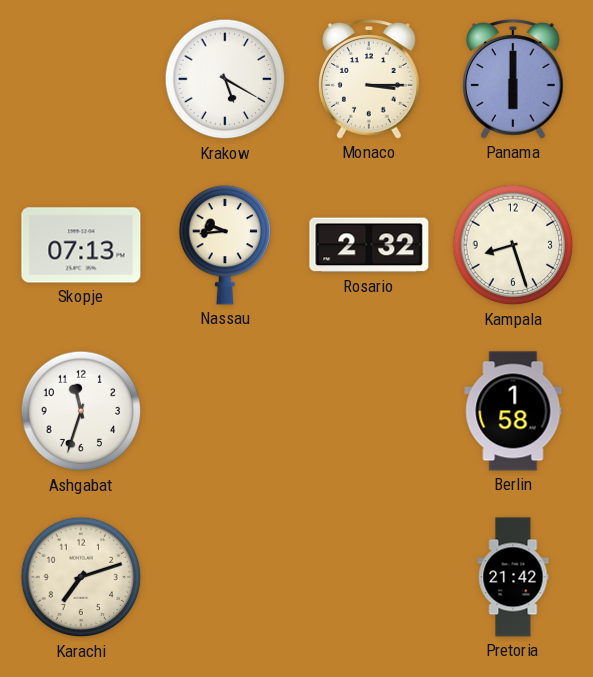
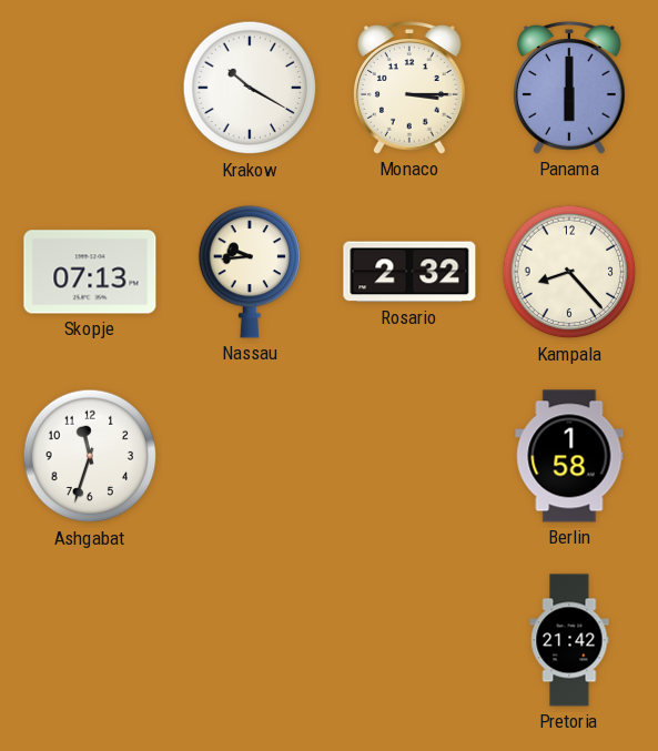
Krakow: 5:20 -> 10:20
Kampala: 8:27 -> 8:23
Karachi: 7:12 -> none
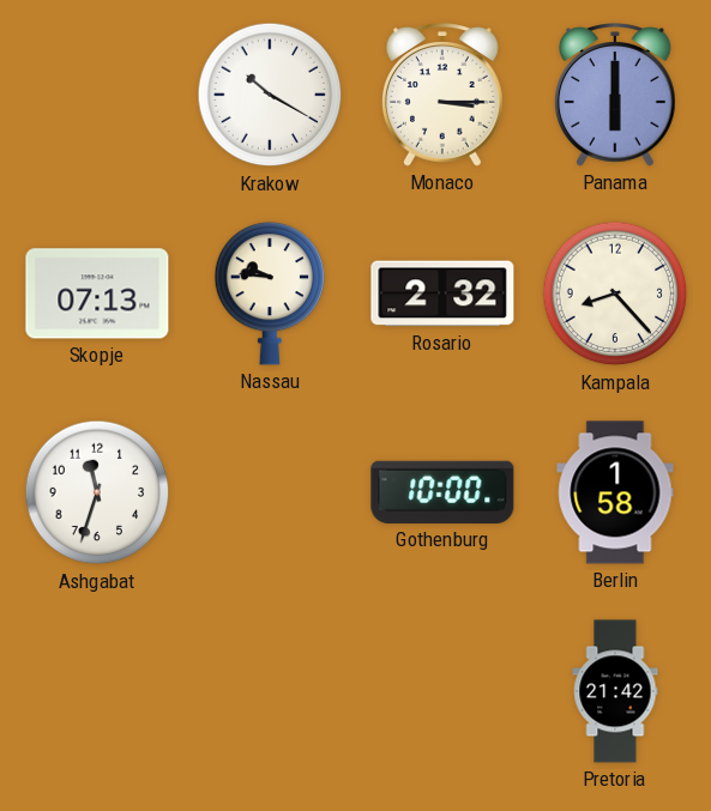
Nassau: 9:44 -> 9:46
Gothenburg: none -> 10:00
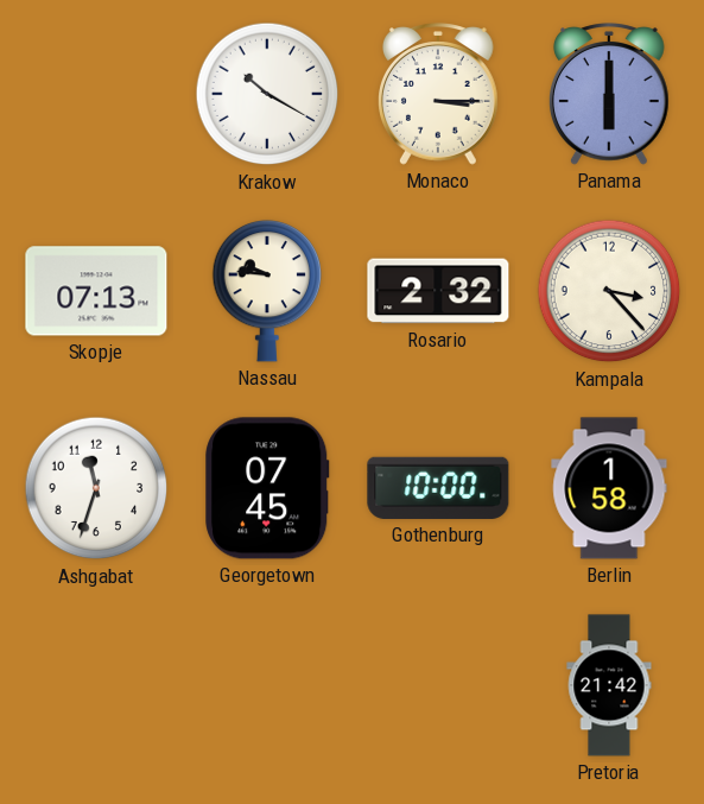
Kampala: 8:23 -> 3:23
Georgetown: none -> 07:45
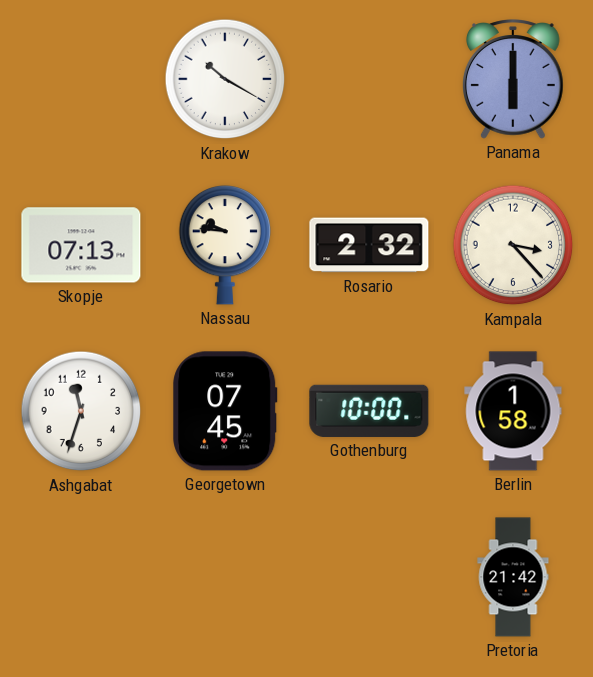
Monaco: 3:15 -> none
